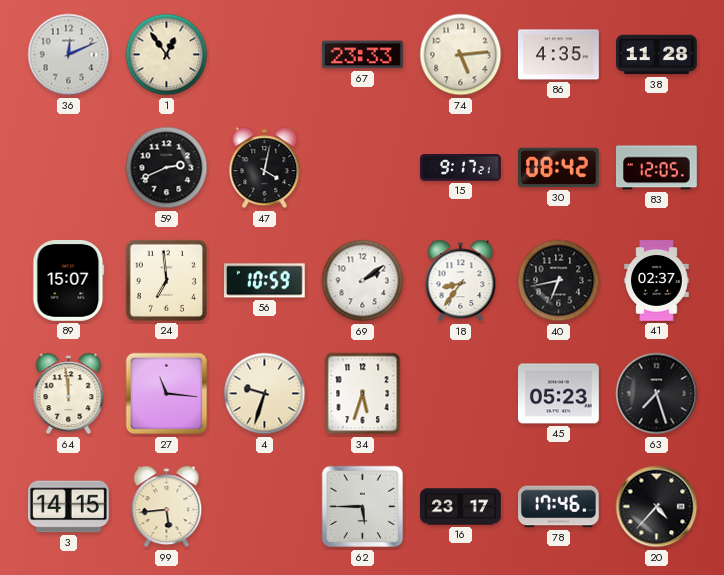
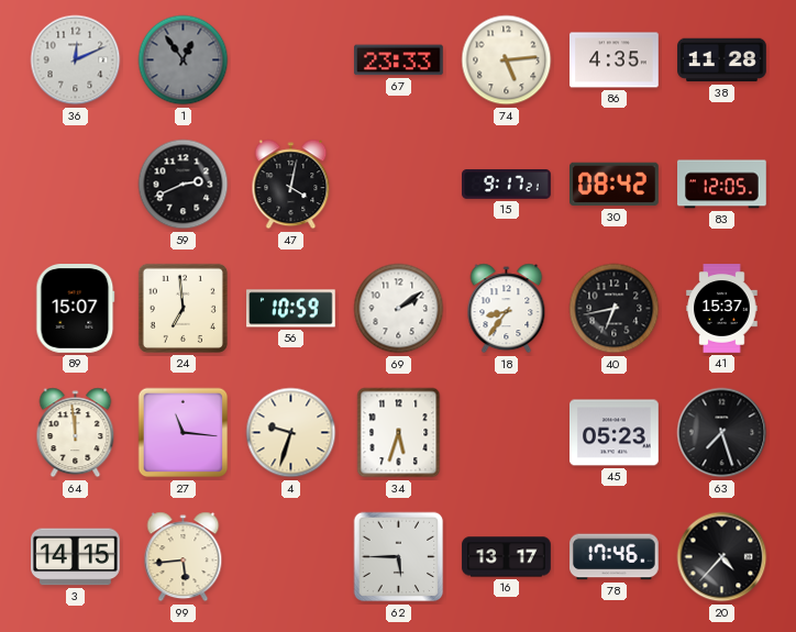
1 dial: cream -> grey
41: 02:37 -> 15:37
16: 23:17 -> 13:17
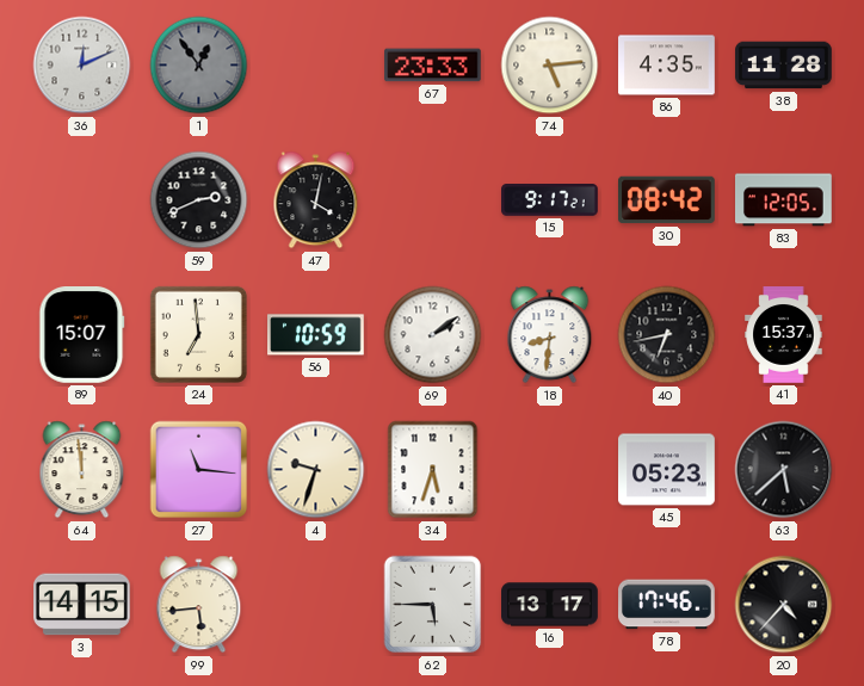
18: 8:36 -> 8:31
63: 7:27 -> 5:38
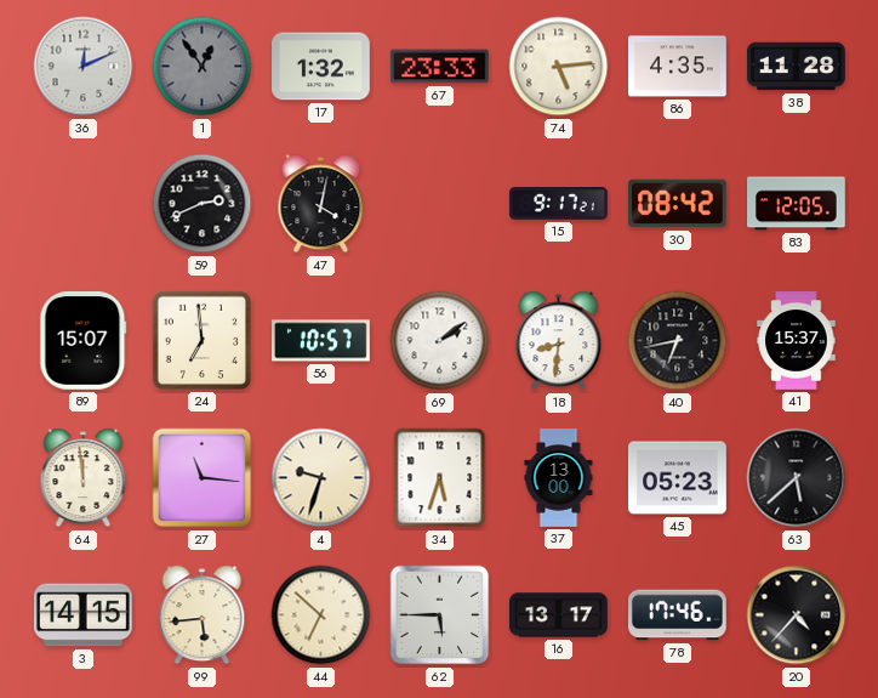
17: none -> 1:32
56: 10:59 -> 10:57
37: none -> 13:00
44: none -> 6:52
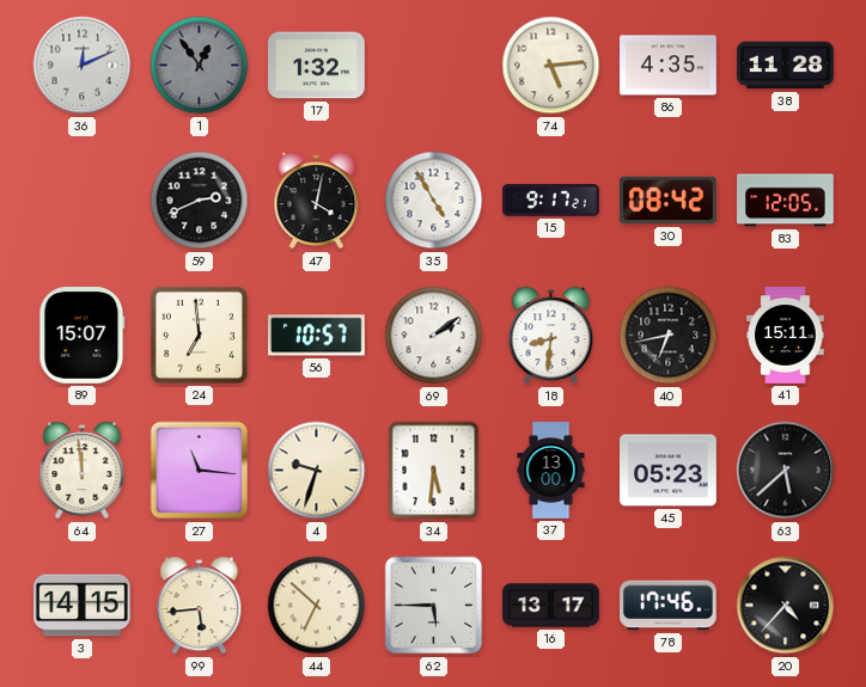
67: 23:33 -> none
35: none -> 4:55
41: 15:37 -> 15:11
34: 5:33 -> 5:31
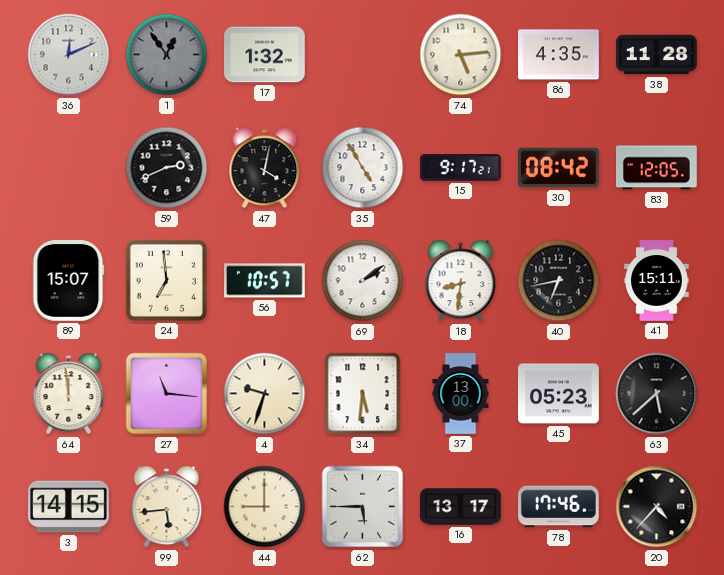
44: 6:52 -> 9:00
